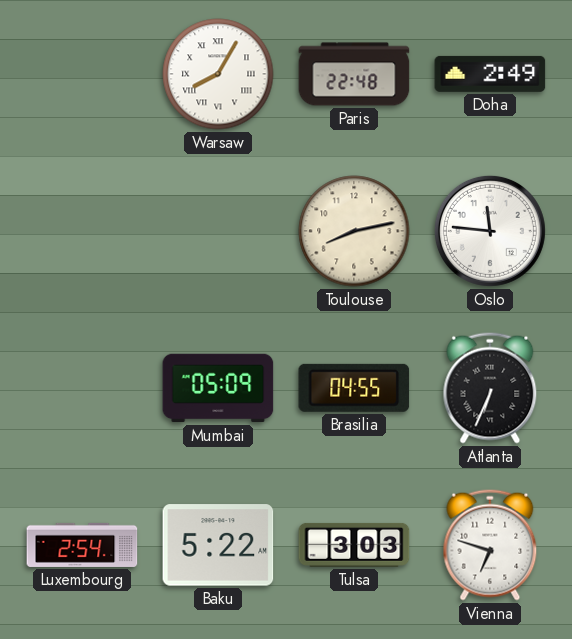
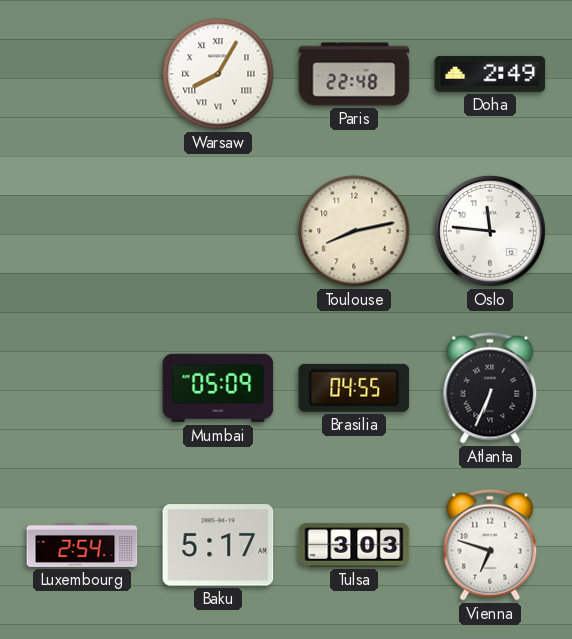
Baku: 5:22 -> 5:17
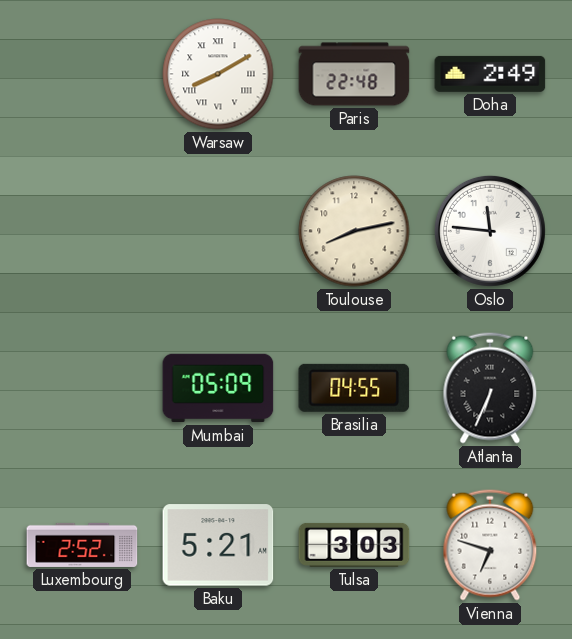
Warsaw: 8:05 -> 8:10
Luxembourg: 2:54 -> 2:52
Baku: 5:17 -> 5:21
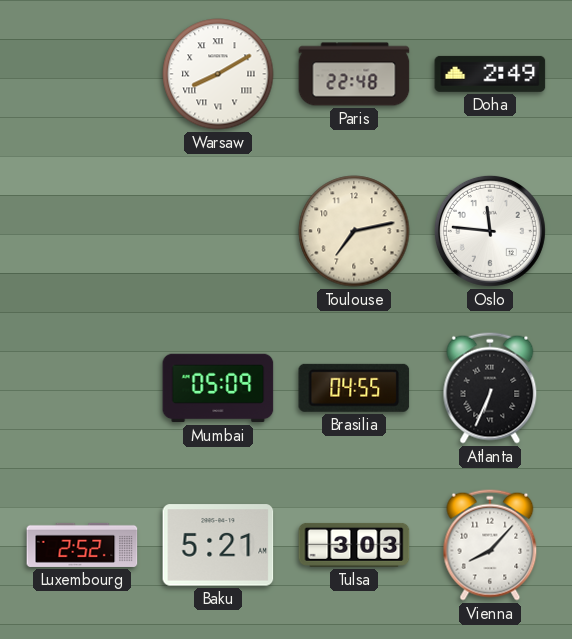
Toulouse: 8:13 -> 7:13
Vienna: 6:48 -> 8:07
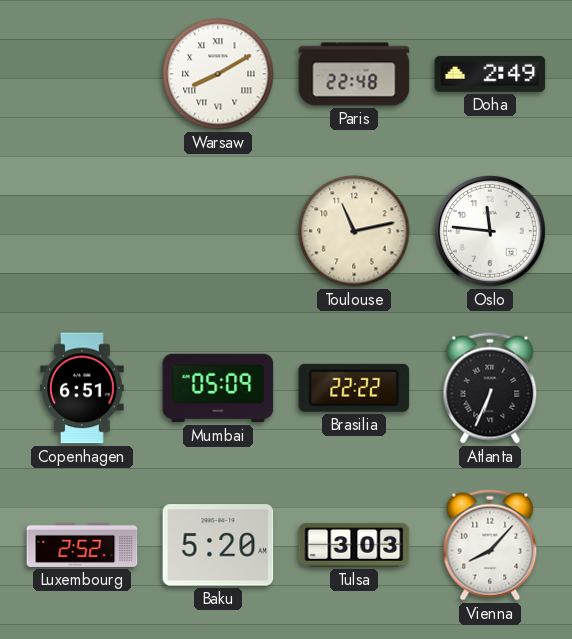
Toulouse: 7:13 -> 11:13
Copenhagen: none -> 6:51
Brasilia: 04:55 -> 22:22
Baku: 5:21 -> 5:20
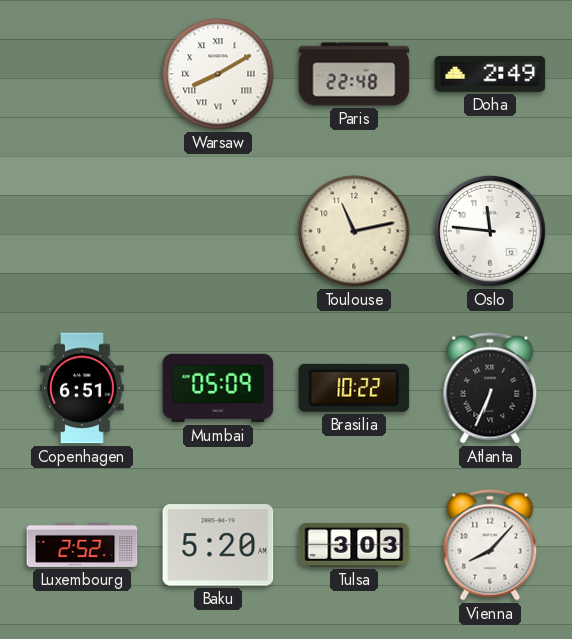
Brasilia: 22:22 -> 10:22
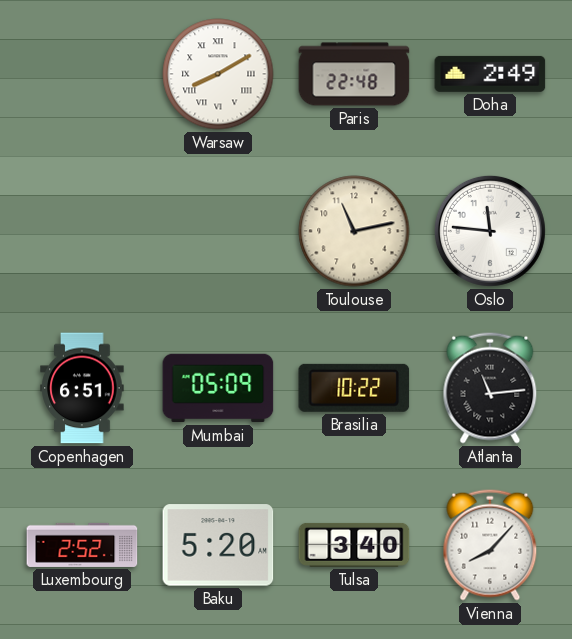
Atlanta: 6:34 -> 11:14
Tulsa: 3:03 -> 3:40
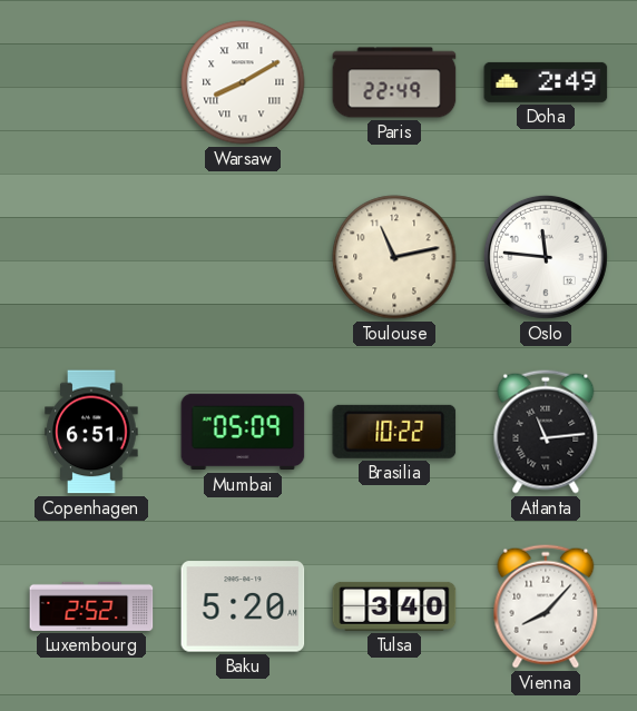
Paris: 22:48 -> 22:49
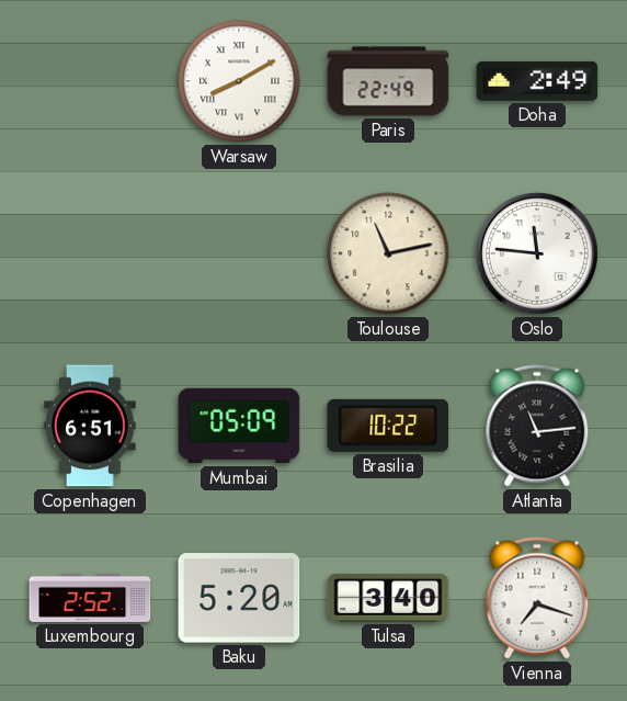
Vienna: 8:07 -> 7:18
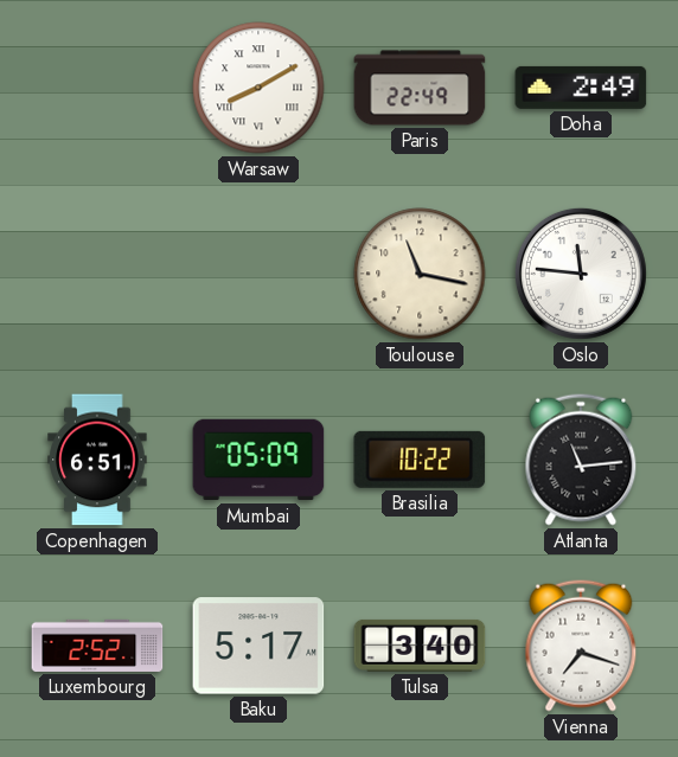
Toulouse: 11:13 -> 11:17
Baku: 5:20 -> 5:17
